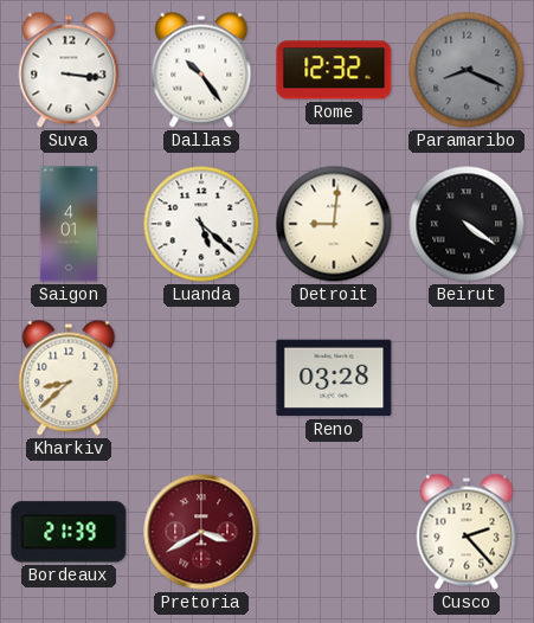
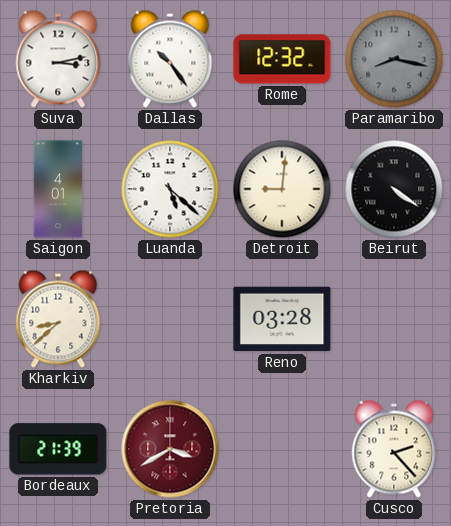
Suva: 3:16 -> 3:13
Paramaribo: 8:19 -> 8:17
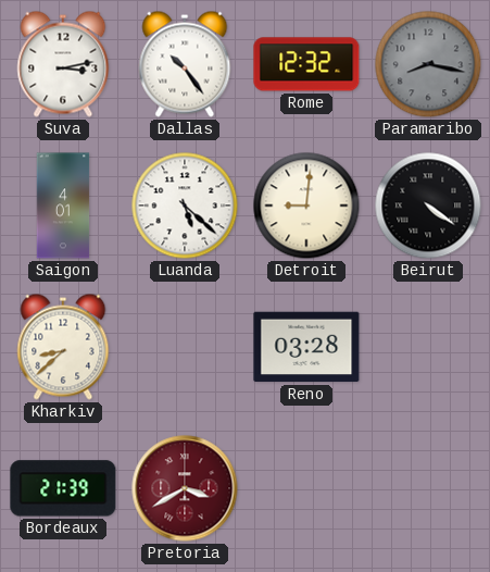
Cusco: 2:23 -> none
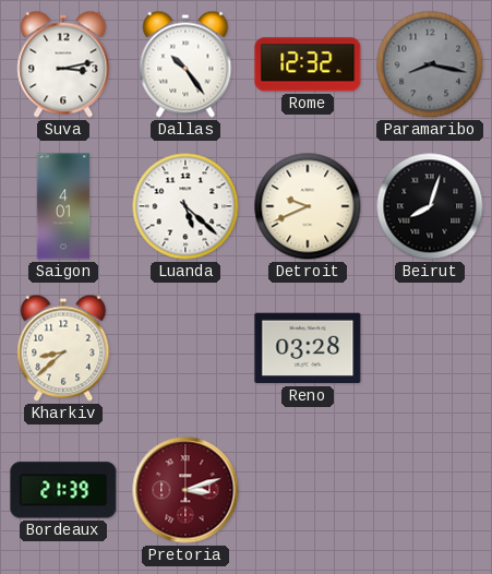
Detroit: 9:01 -> 9:41
Beirut: 4:21 -> 8:03
Pretoria: 3:40 -> 3:12
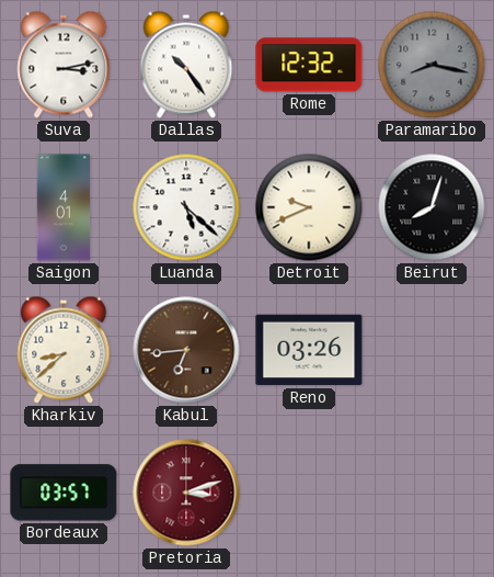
Kabul: none -> 6:44
Reno: 03:28 -> 03:26
Bordeaux: 21:39 -> 03:57
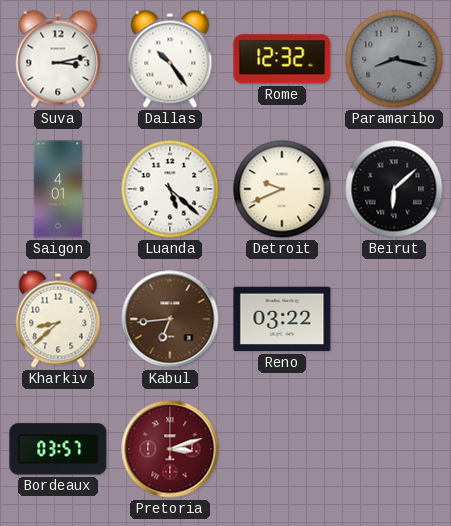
Beirut: 8:03 -> 6:08
Reno: 03:26 -> 03:22
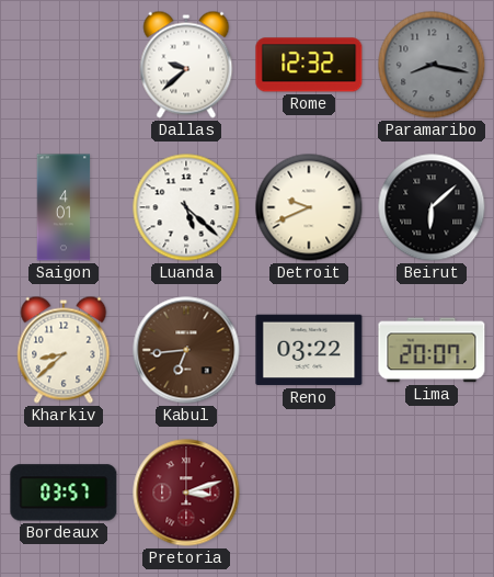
Suva: 3:13 -> none
Dallas: 10:24 -> 9:38
Lima: none -> 20:07
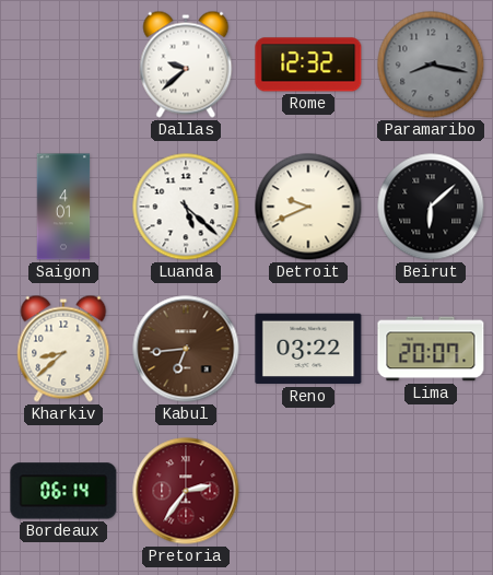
Bordeaux: 03:57 -> 06:14
Pretoria: 3:12 -> 2:36
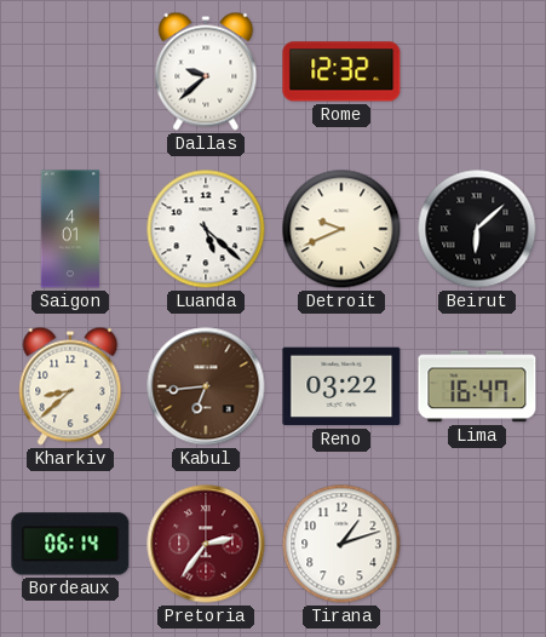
Paramaribo: 8:17 -> none
Lima: 20:07 -> 16:47
Tirana: none -> 1:12
